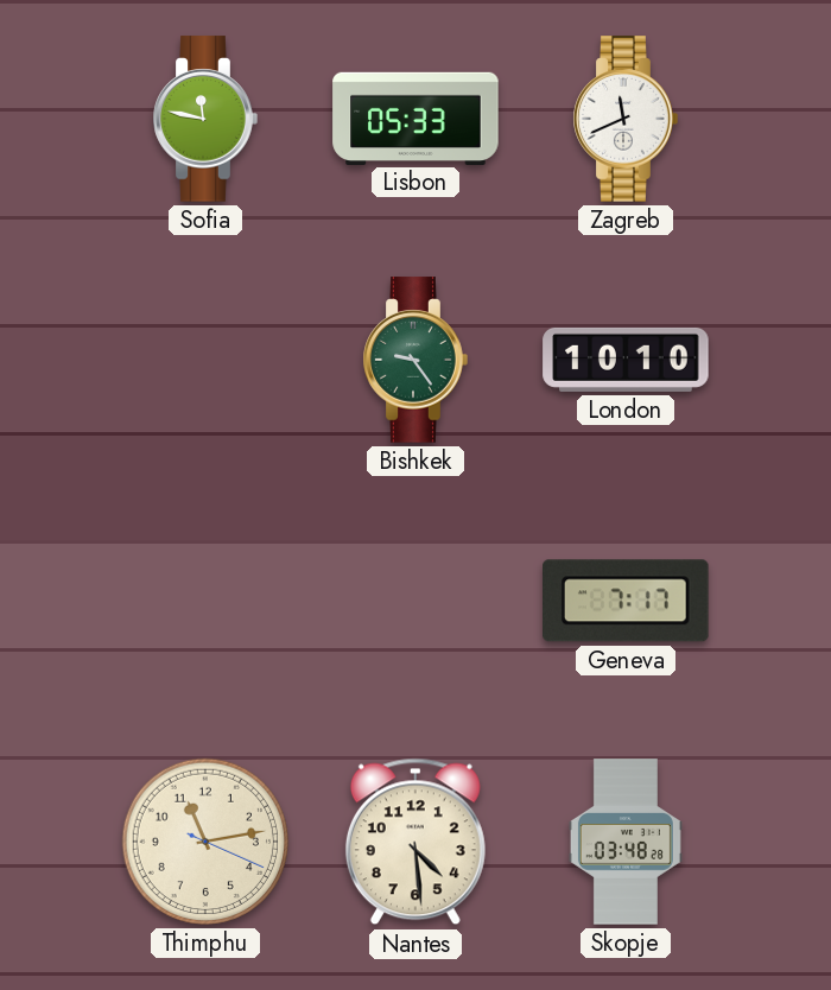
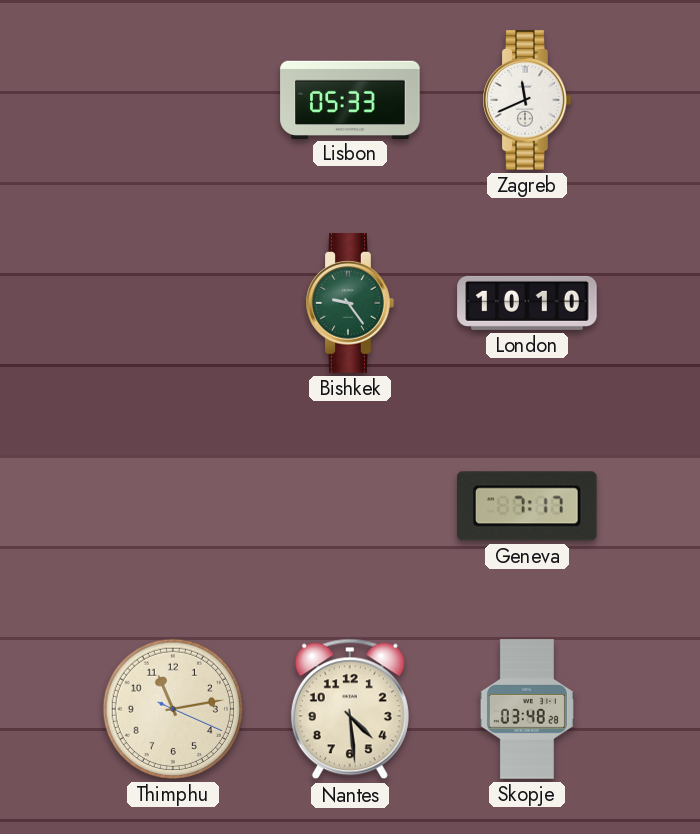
Sofia: 11:47 -> none
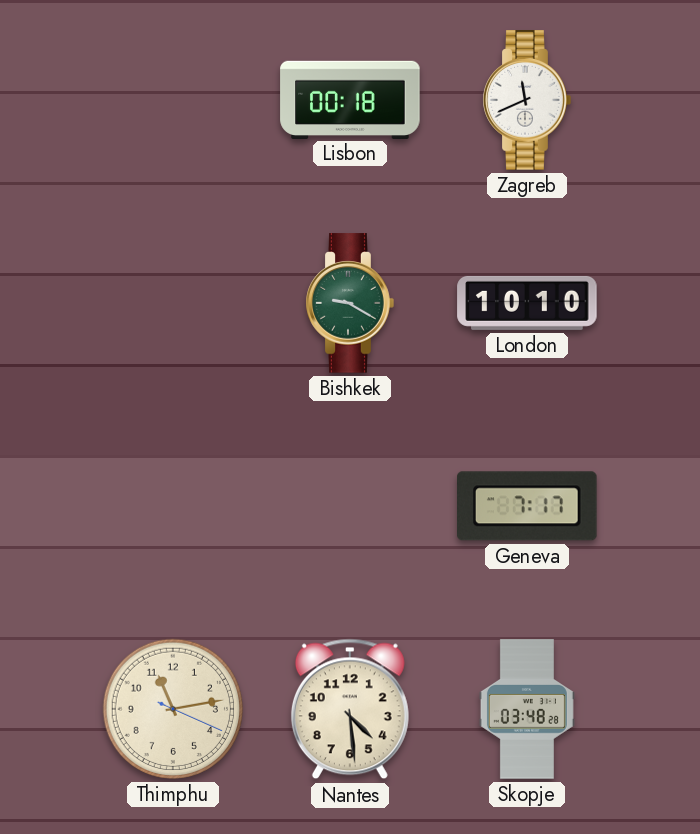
Lisbon: 05:33 -> 00:18
Bishkek: 9:24 -> 9:20
